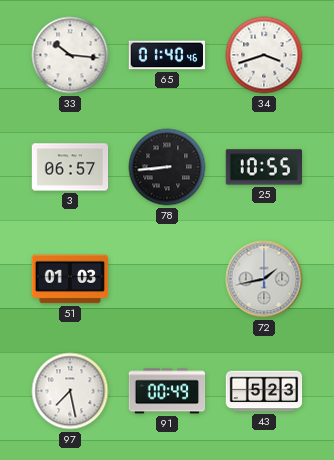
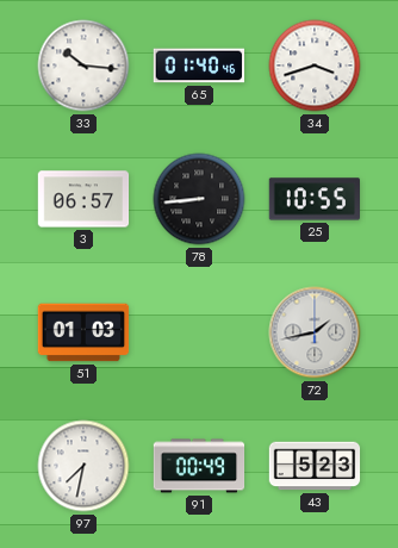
97: 7:28 -> 7:32
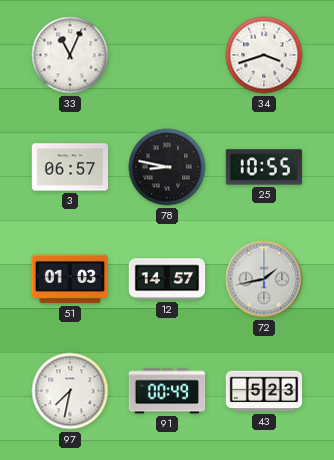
33: 10:16 -> 11:04
65: 01:40 -> none
78: 8:44 -> 8:47
12: none -> 14:57
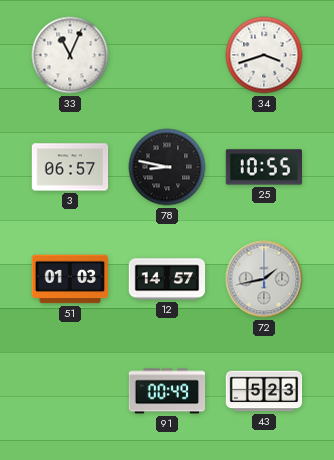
97: 7:32 -> none
